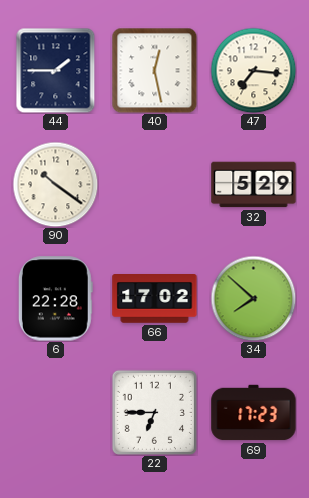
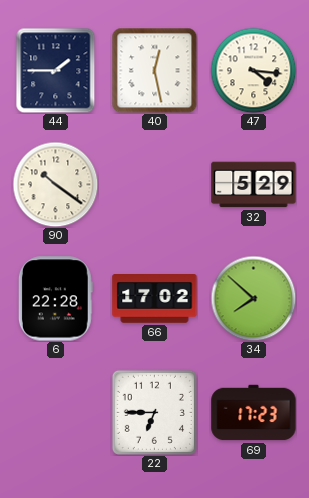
47: 7:16 -> 4:16
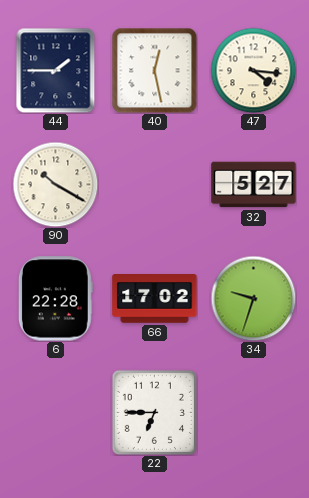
90: 10:21 -> 10:20
32: 5:29 -> 5:27
34: 7:52 -> 9:33
69: 17:23 -> none
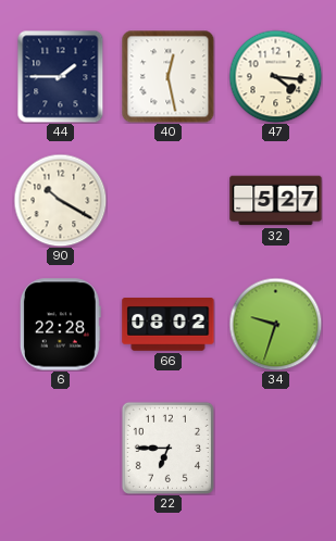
66: 17:02 -> 08:02
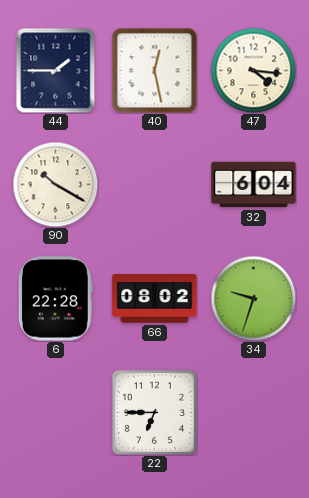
32: 5:27 -> 6:04
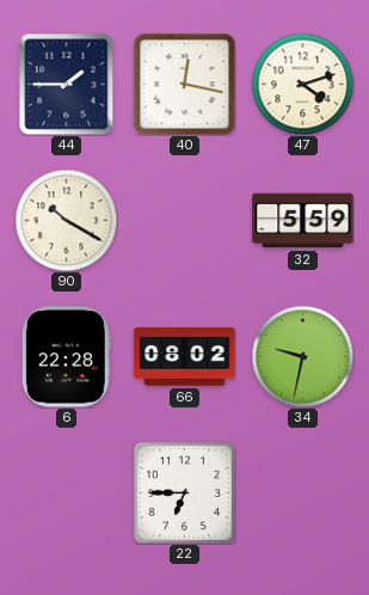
40: 12:28 -> 12:17
47: 4:16 -> 4:12
32: 6:04 -> 5:59
34: 9:33 -> 9:32
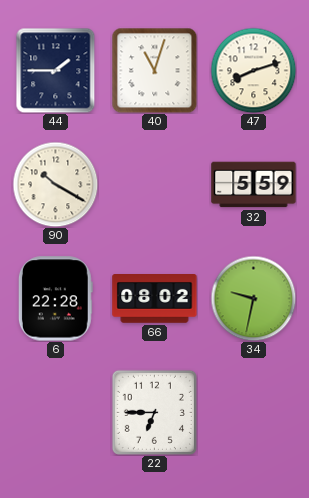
40: 12:17 -> 11:03
47: 4:12 -> 8:12
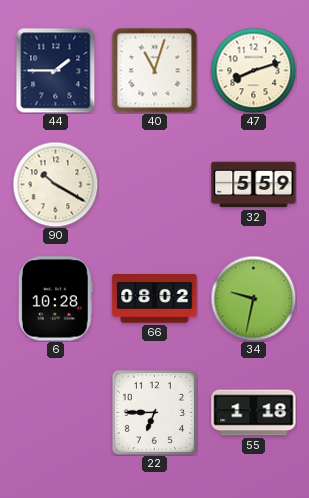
6: 22:28 -> 10:28
55: none -> 1:18
